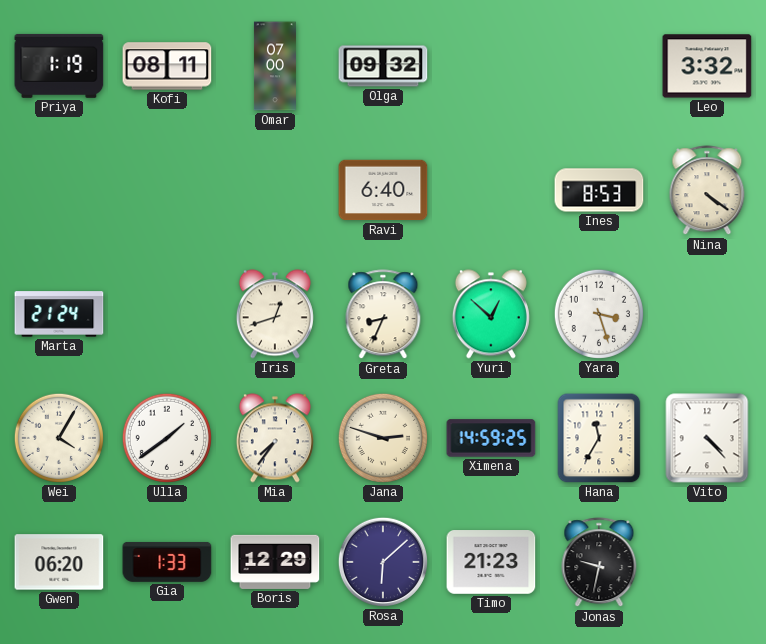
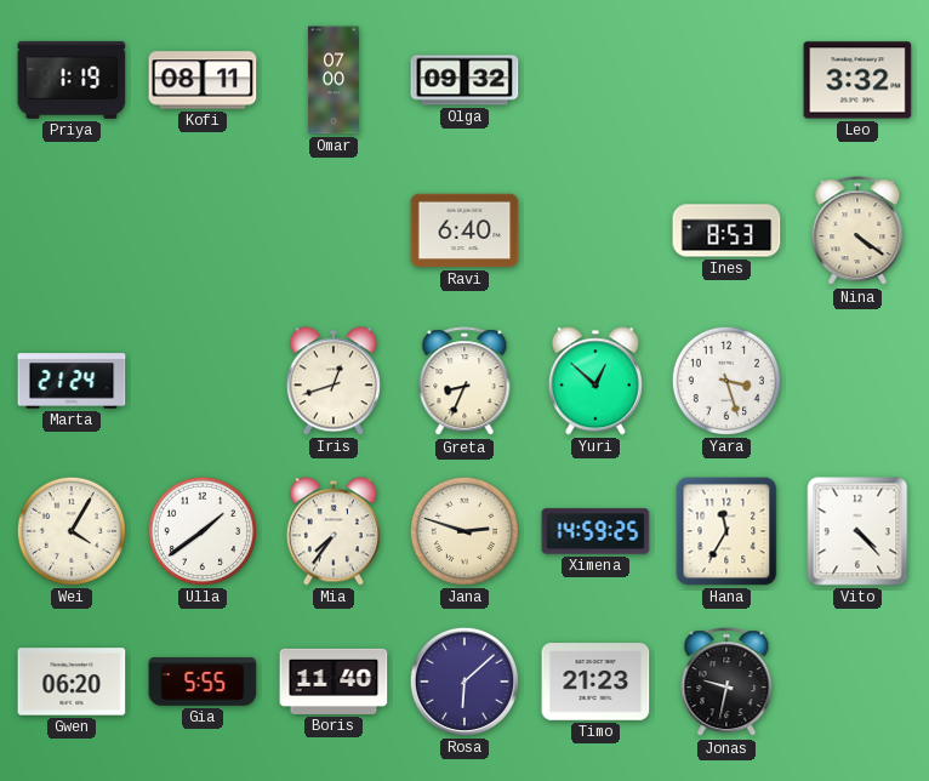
Gia: 1:33 -> 5:55
Boris: 12:29 -> 11:40
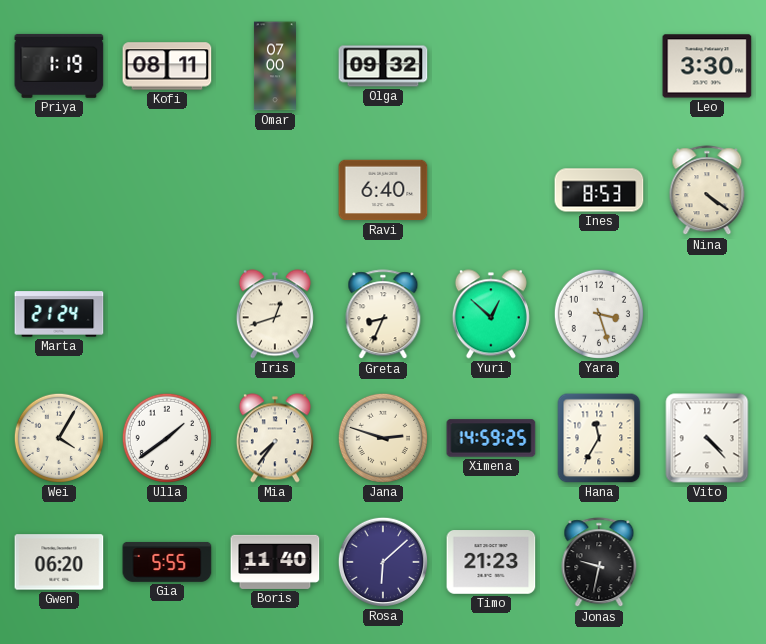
Leo: 3:32 -> 3:30
